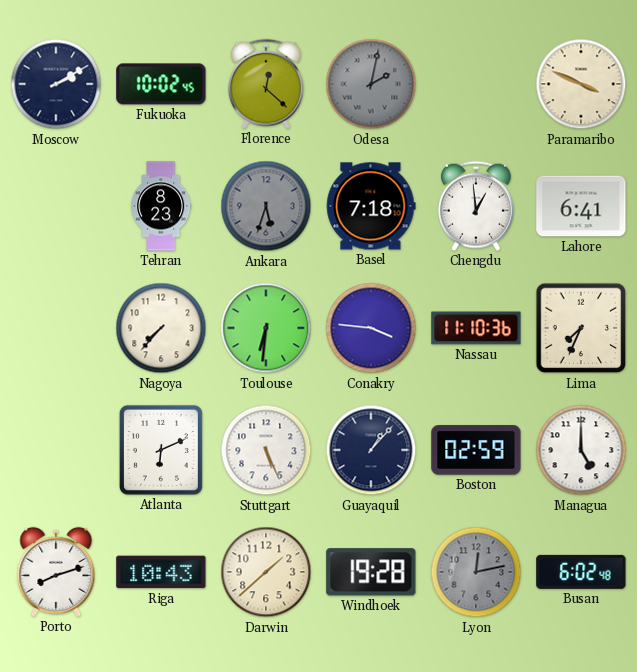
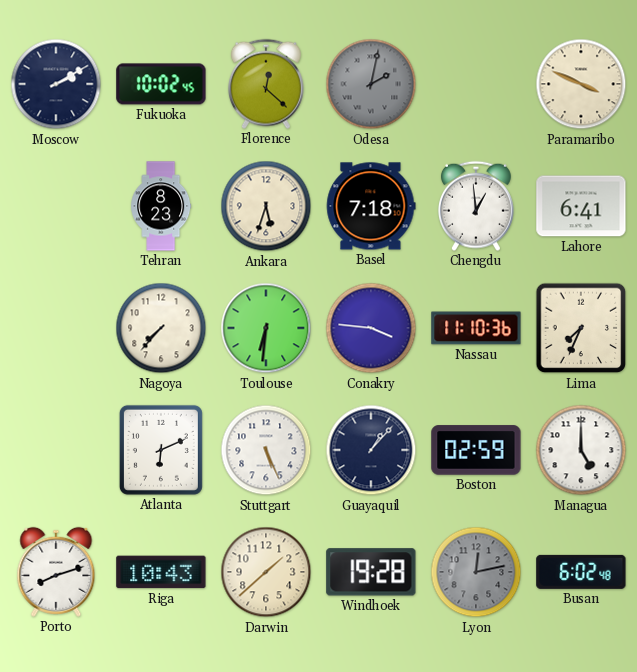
Ankara dial: grey -> cream
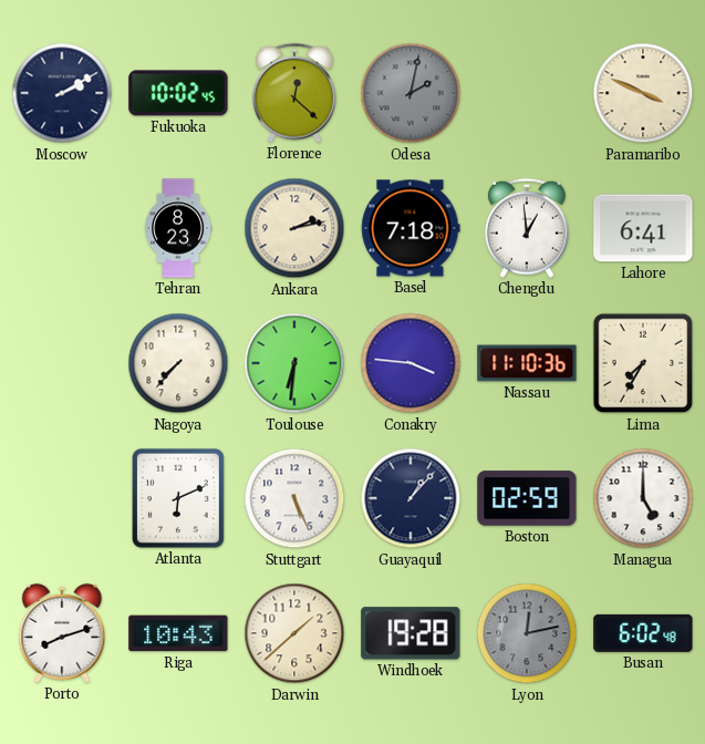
Ankara: 5:33 -> 2:13
Lima: 7:34 -> 7:35
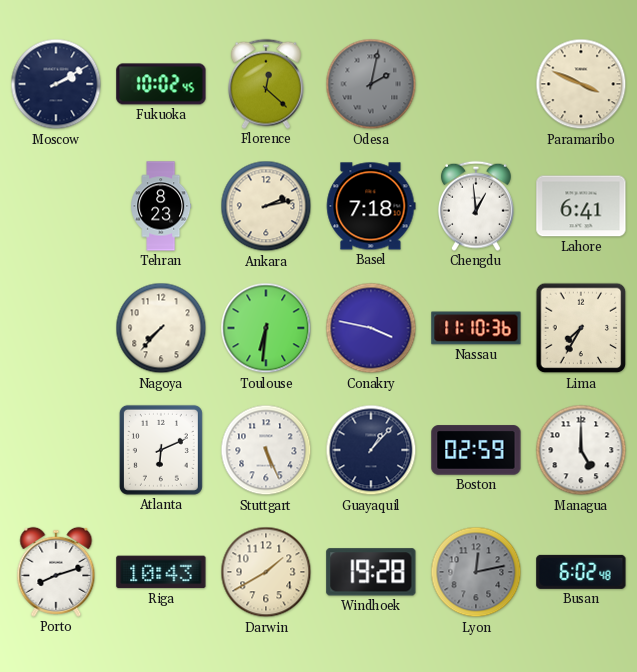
Conakry: 3:46 -> 3:47
Darwin: 1:38 -> 1:40
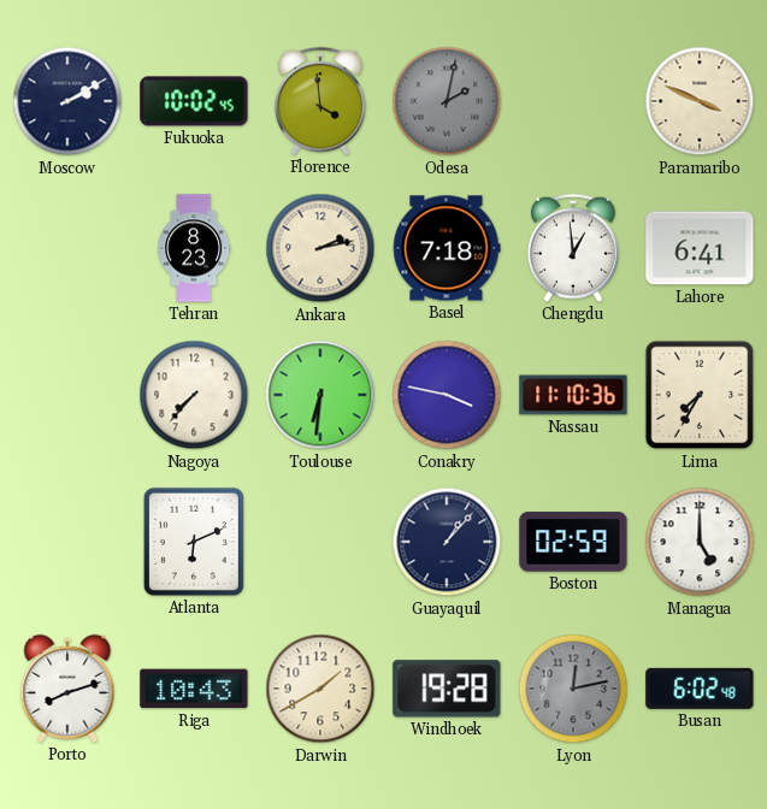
Florence: 12:22 -> 3:59
Stuttgart: 5:26 -> none
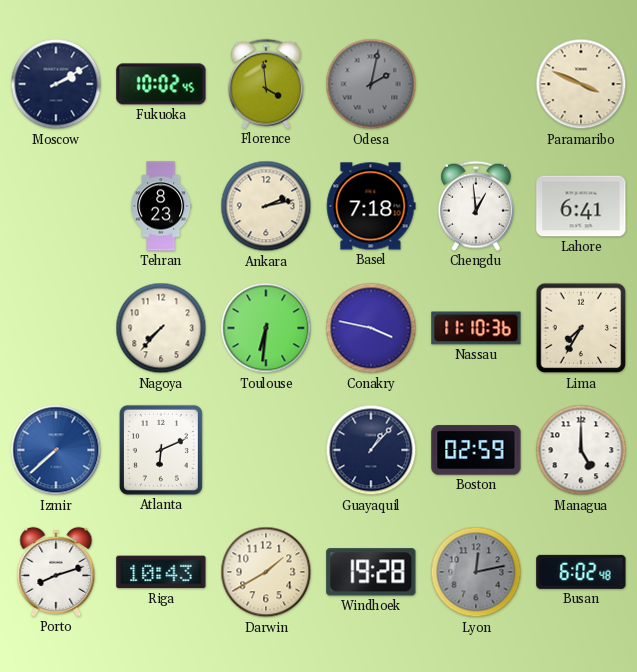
Izmir: none -> 7:38
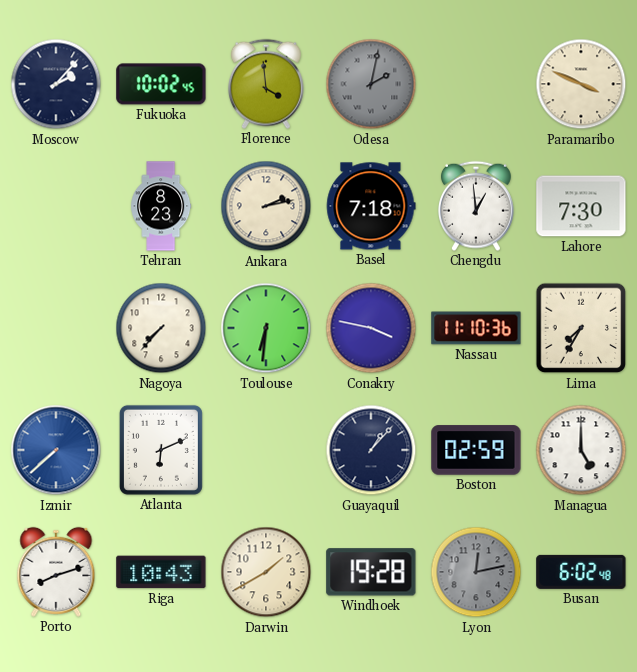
Moscow: 2:10 -> 2:07
Lahore: 6:41 -> 7:30
